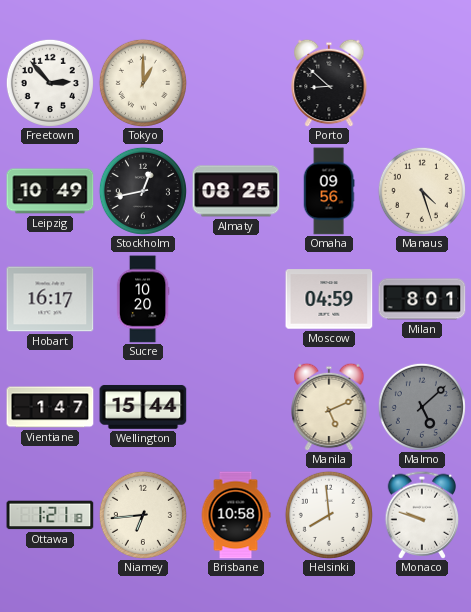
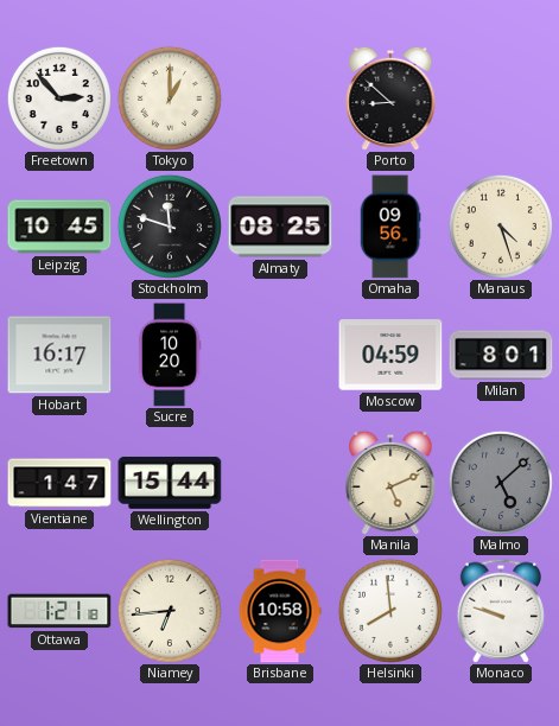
Leipzig: 10:49 -> 10:45
Stockholm: 12:43 -> 11:48
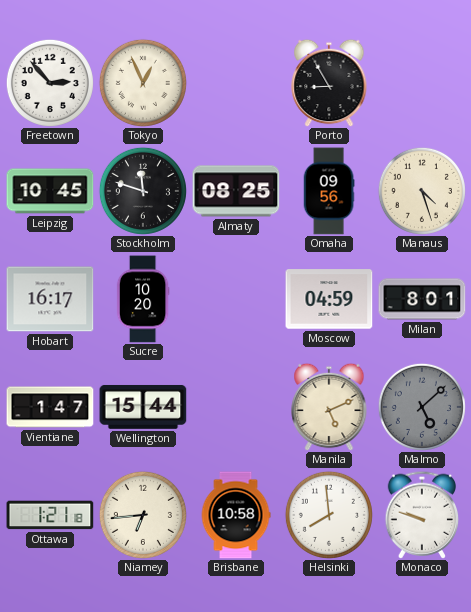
Tokyo: 1:00 -> 12:56
Porto: 8:52 -> 8:55
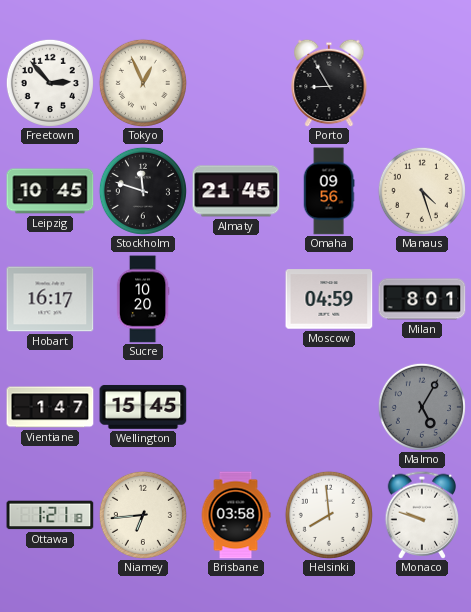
Almaty: 08:25 -> 21:45
Wellington: 15:44 -> 15:45
Manila: 5:11 -> none
Malmo: 5:08 -> 5:05
Brisbane: 10:58 -> 03:58
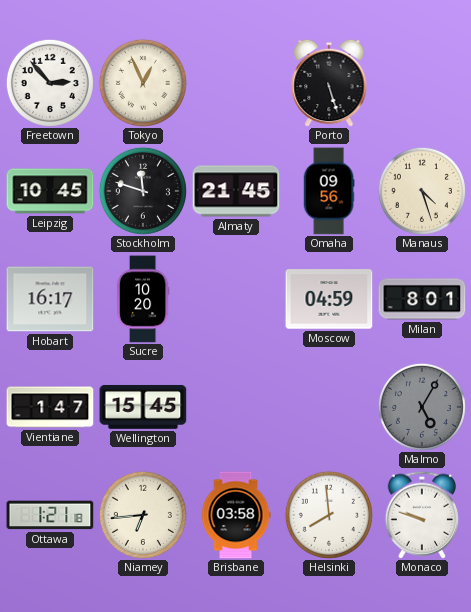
Porto: 8:55 -> 5:27
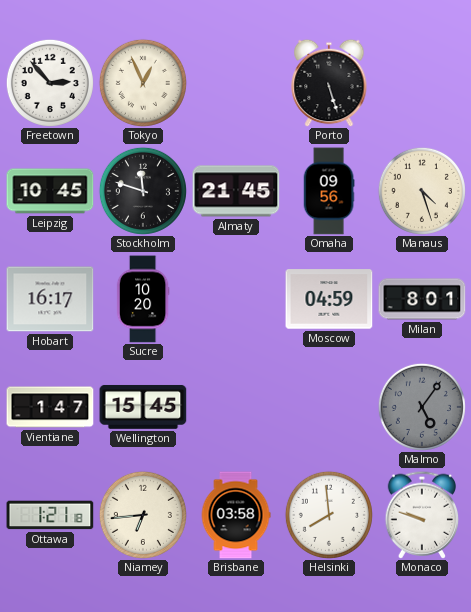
Malmo: 5:05 -> 5:06
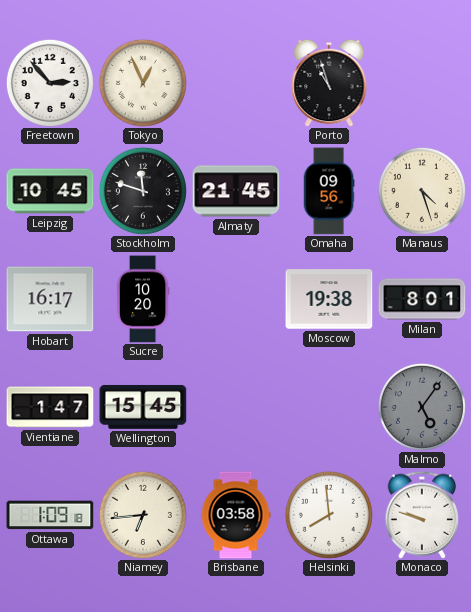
Porto: 5:27 -> 10:57
Moscow: 04:59 -> 19:38
Ottawa: 1:21 -> 1:09
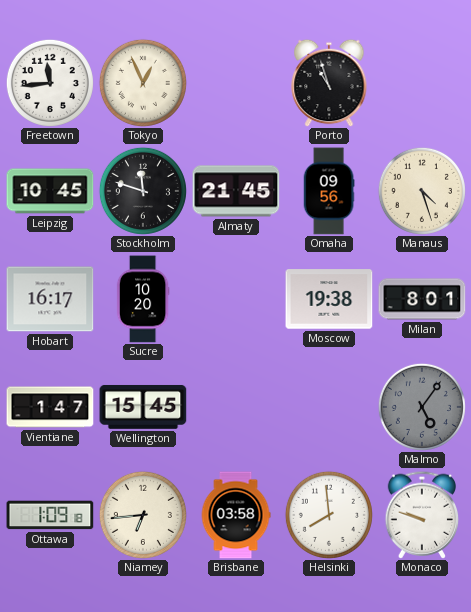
Freetown: 2:53 -> 11:44
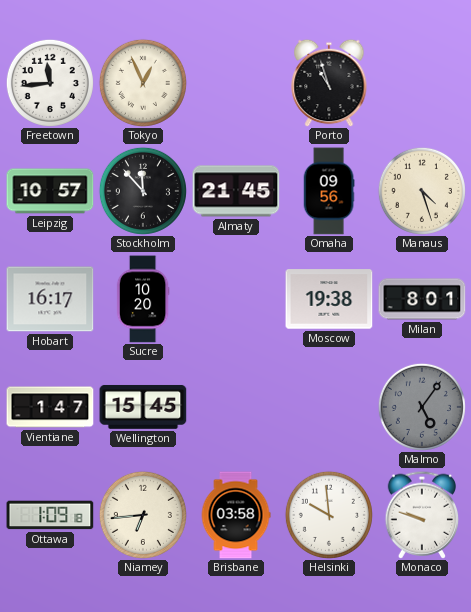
Leipzig: 10:45 -> 10:57
Stockholm: 11:48 -> 11:53
Helsinki: 7:59 -> 9:59
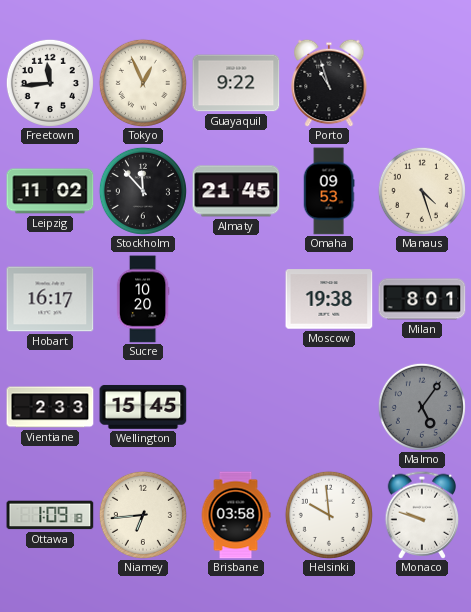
Guayaquil: none -> 9:22
Leipzig: 10:57 -> 11:02
Omaha: 09:56 -> 09:53
Vientiane: 1:47 -> 2:33
